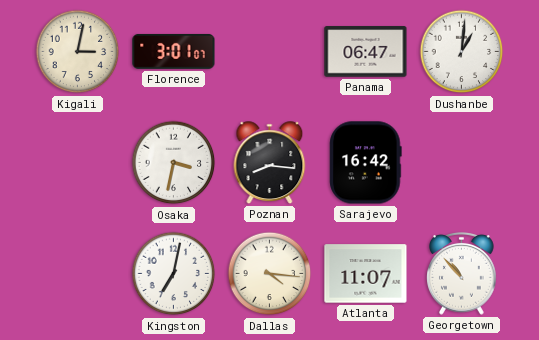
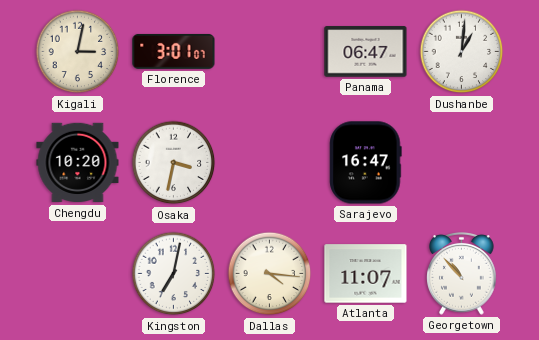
Chengdu: none -> 10:20
Poznan: 8:16 -> none
Sarajevo: 16:42 -> 16:47
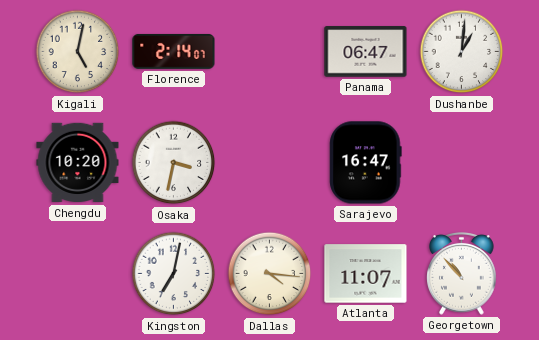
Kigali: 3:02 -> 5:02
Florence: 3:01 -> 2:14
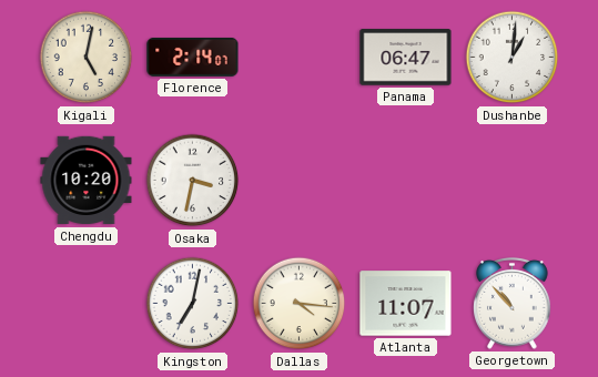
Sarajevo: 16:47 -> none
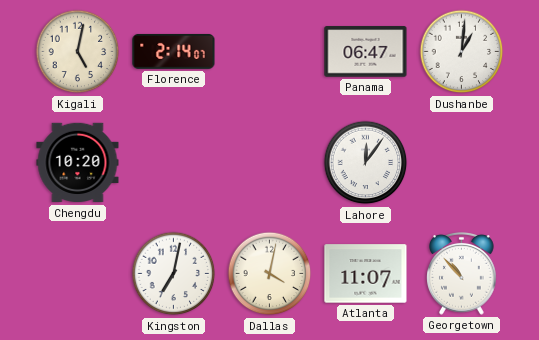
Osaka: 3:32 -> none
Lahore: none -> 12:06
Dallas: 4:16 -> 4:02
